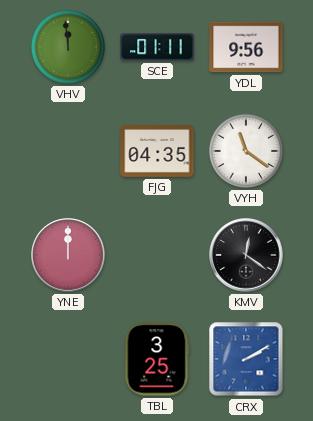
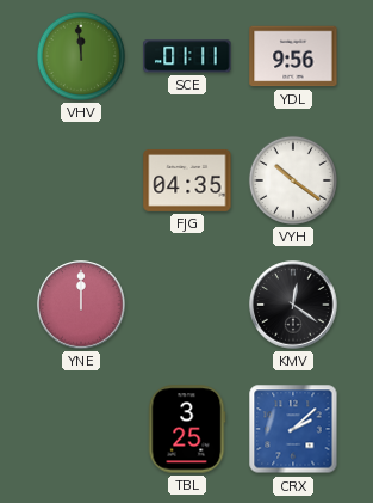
VYH: 11:21 -> 10:21
CRX: 2:10 -> 2:08
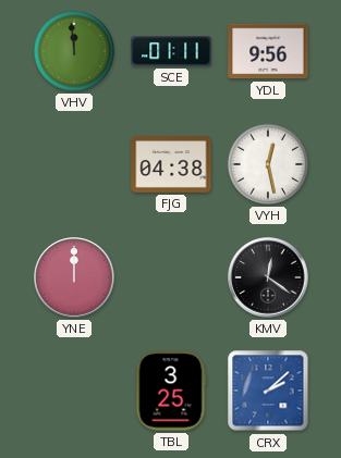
FJG: 04:35 -> 04:38
VYH: 10:21 -> 12:28
